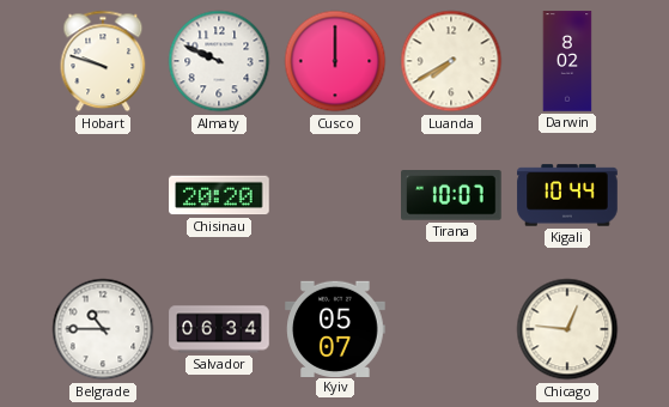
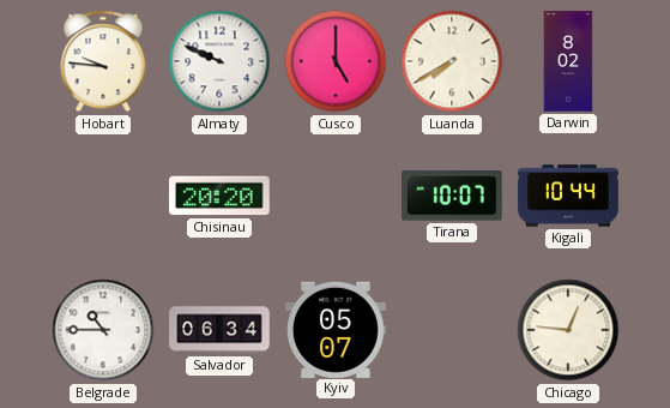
Hobart: 9:48 -> 9:46
Cusco: 12:00 -> 5:00
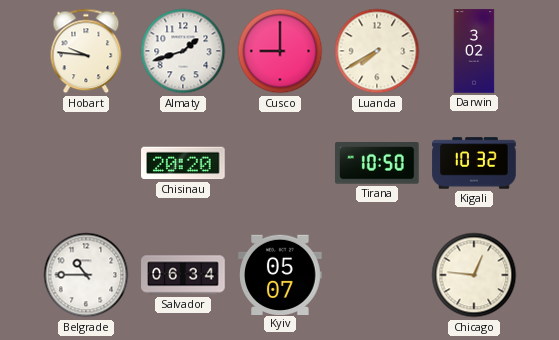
Almaty: 9:49 -> 1:42
Cusco: 5:00 -> 9:00
Darwin: 8:02 -> 3:02
Tirana: 10:07 -> 10:50
Kigali: 10:44 -> 10:32
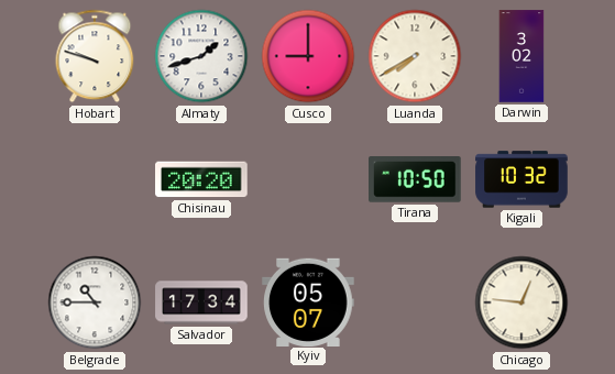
Hobart: 9:46 -> 9:48
Salvador: 06:34 -> 17:34
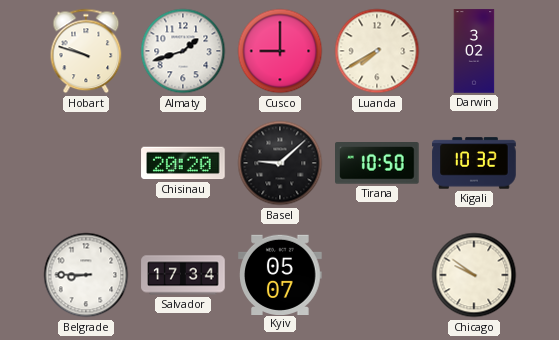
Basel: none -> 9:08
Belgrade: 10:45 -> 8:45
Chicago: 12:46 -> 9:51
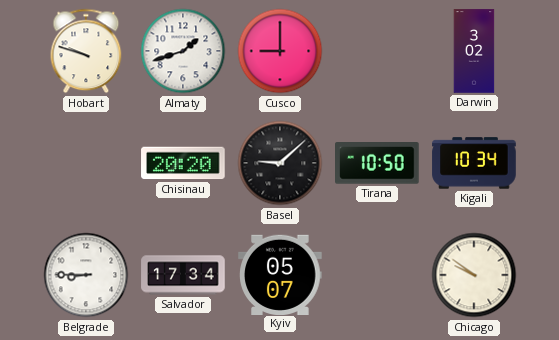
Luanda: 7:40 -> none
Kigali: 10:32 -> 10:34
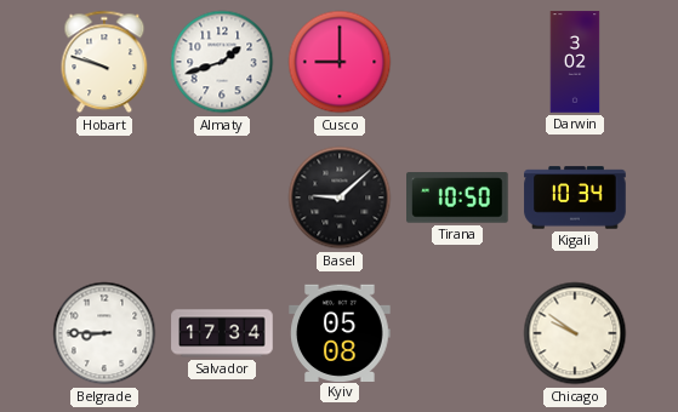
Chisinau: 20:20 -> none
Kyiv: 05:07 -> 05:08
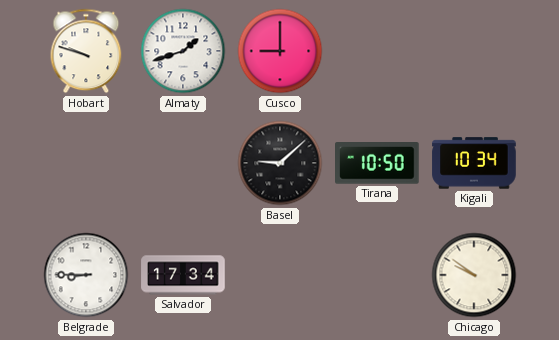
Darwin: 3:02 -> none
Kyiv: 05:08 -> none
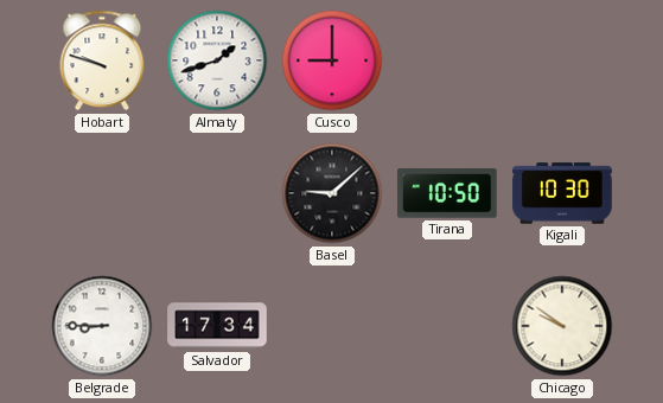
Kigali: 10:34 -> 10:30
